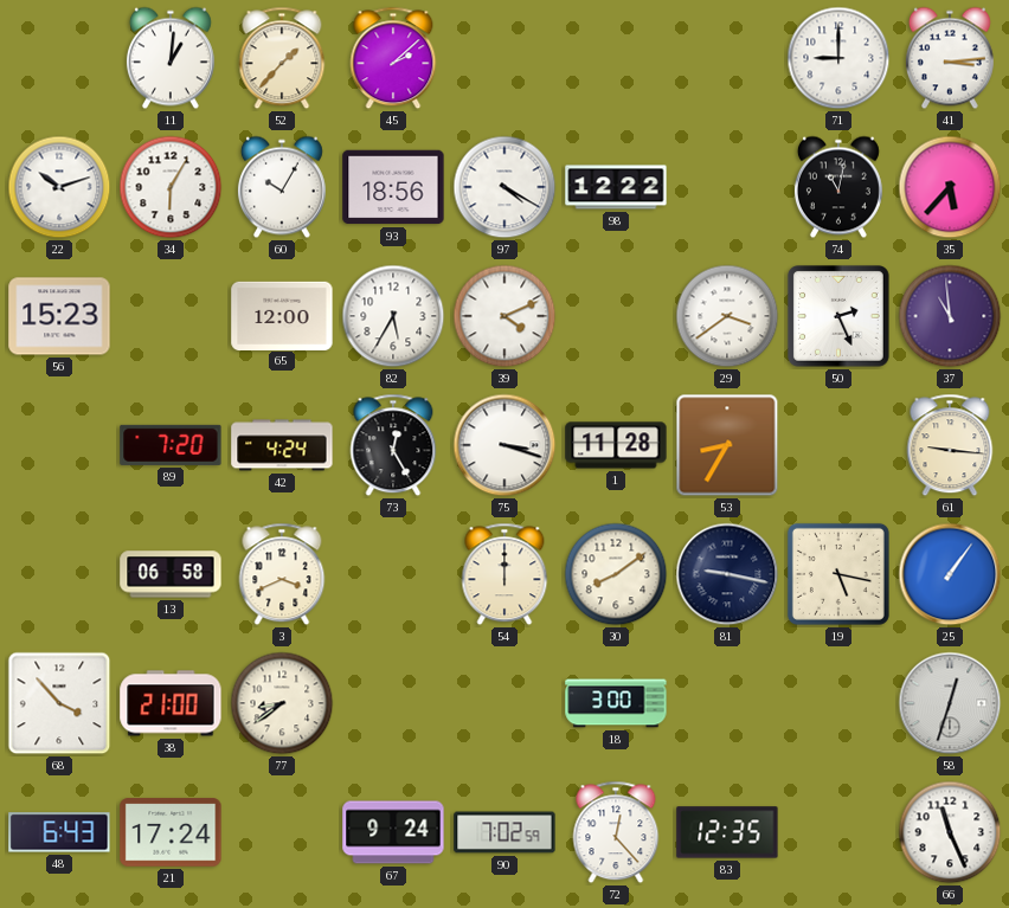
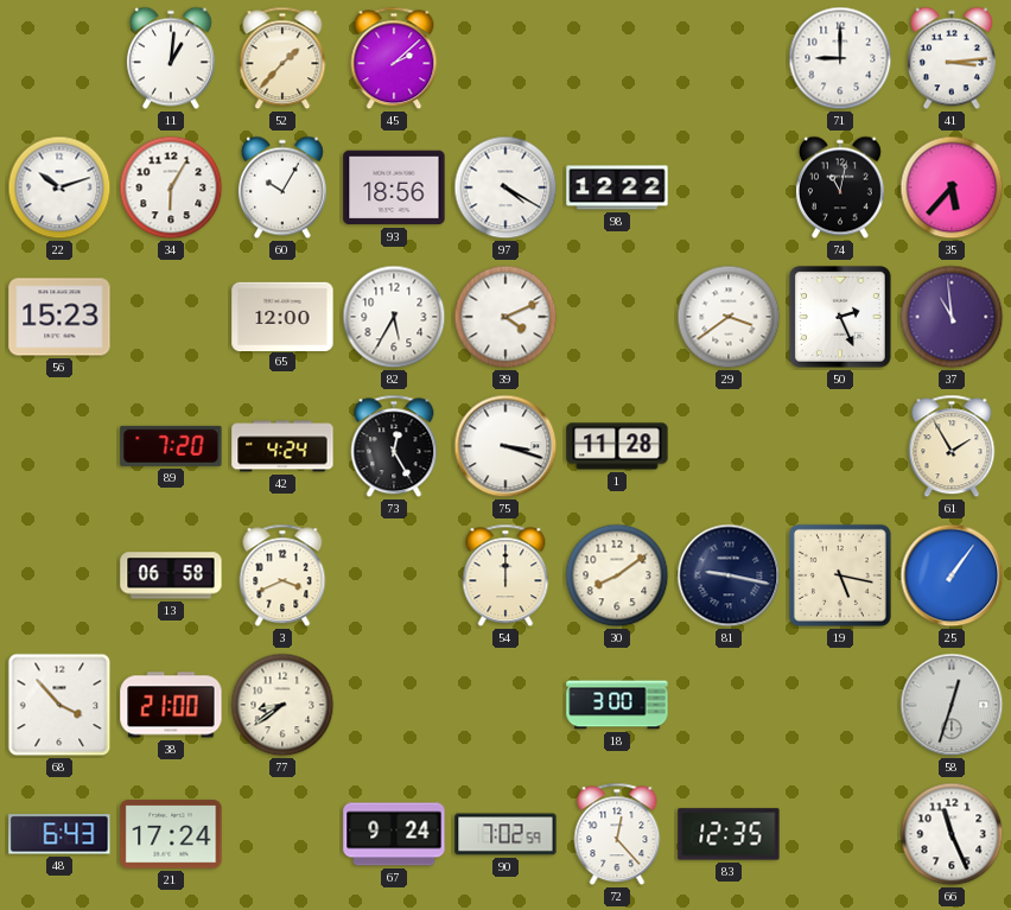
53: 8:35 -> none
61: 9:16 -> 1:55
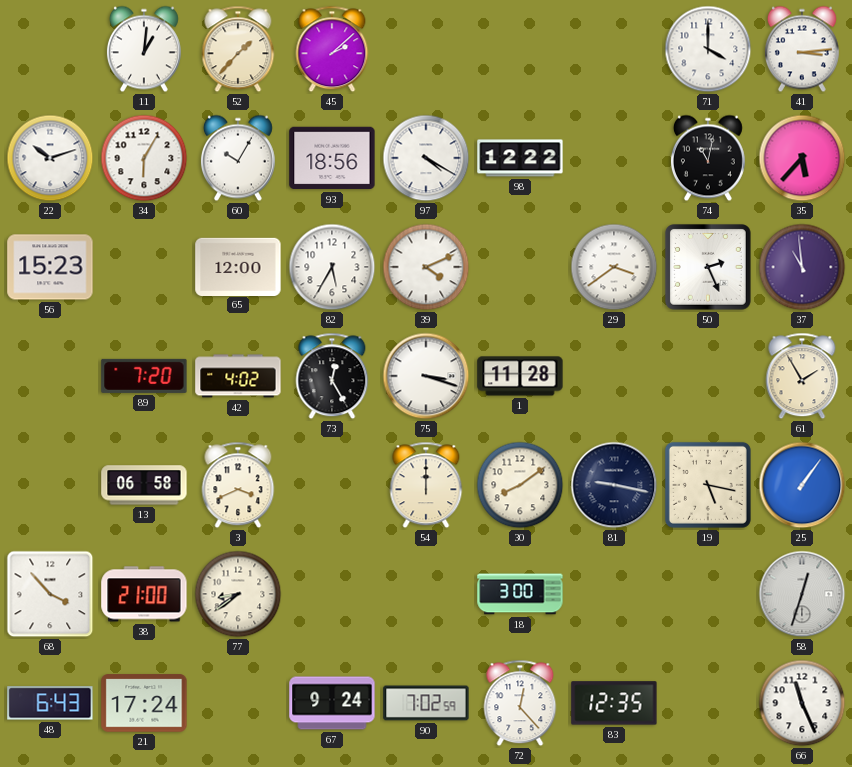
71: 9:00 -> 4:00
42: 4:24 -> 4:02
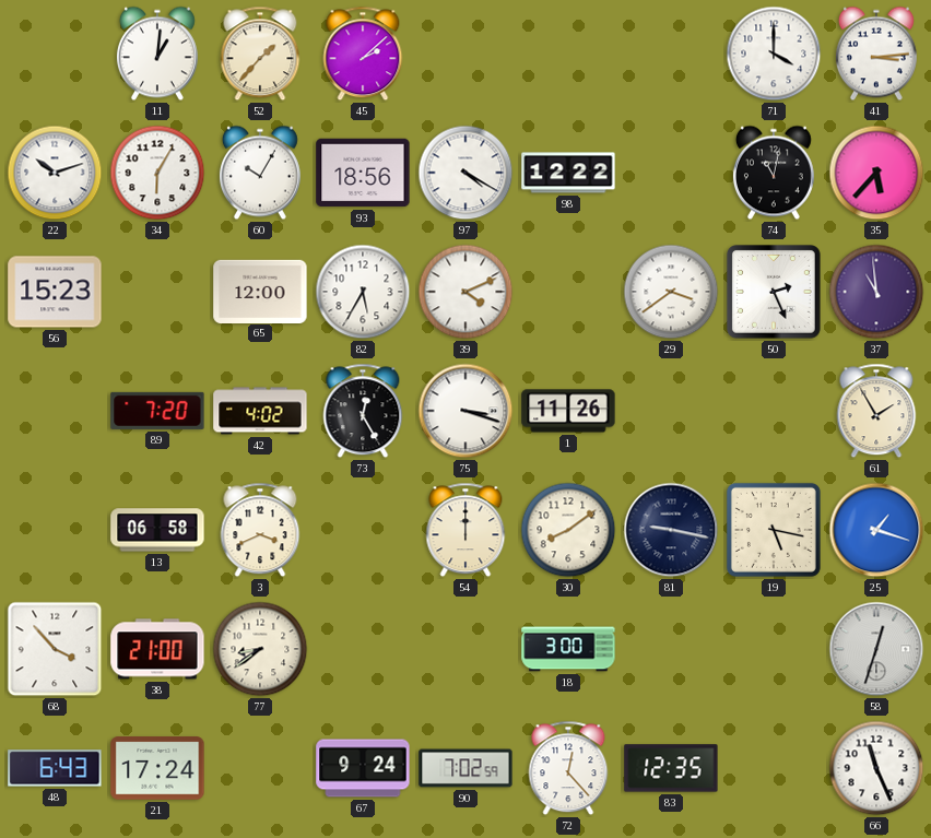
1: 11:28 -> 11:26
25: 1:06 -> 1:18
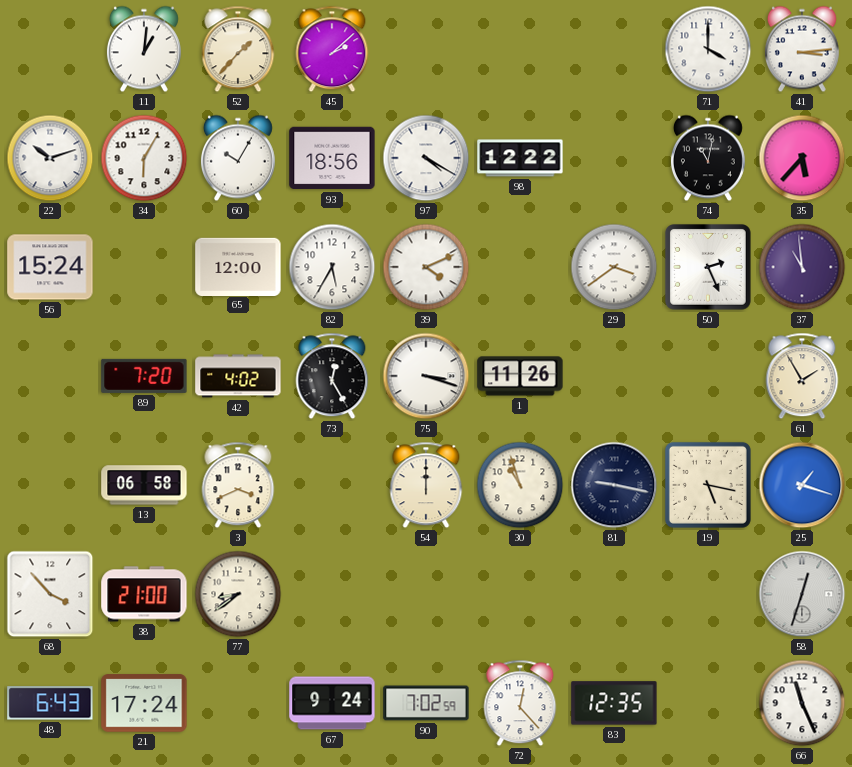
56: 15:23 -> 15:24
30: 8:09 -> 10:57
18: 3:00 -> none
